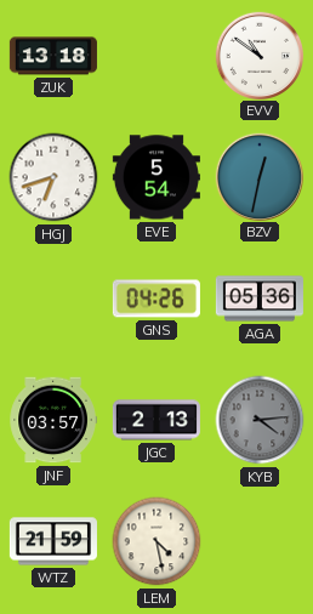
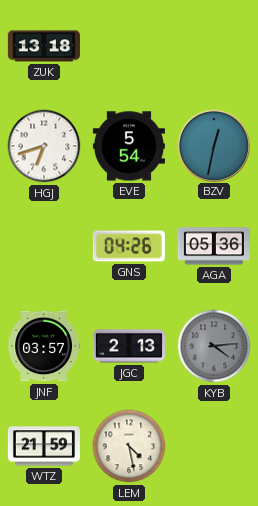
EVV: 10:51 -> none
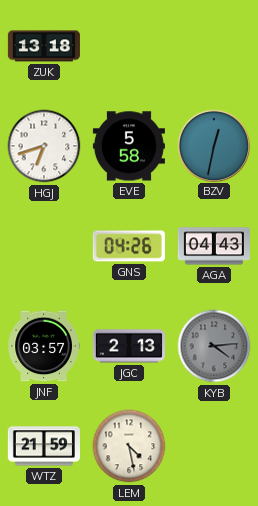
EVE: 5:54 -> 5:58
AGA: 05:36 -> 04:43
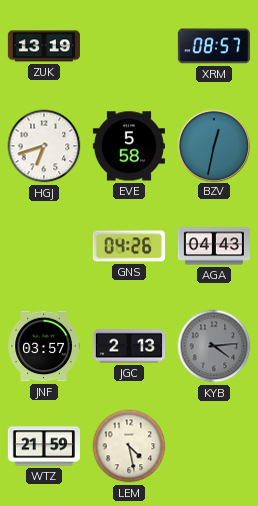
ZUK: 13:18 -> 13:19
XRM: none -> 08:57
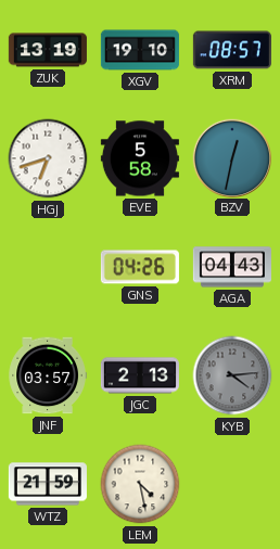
XGV: none -> 19:10
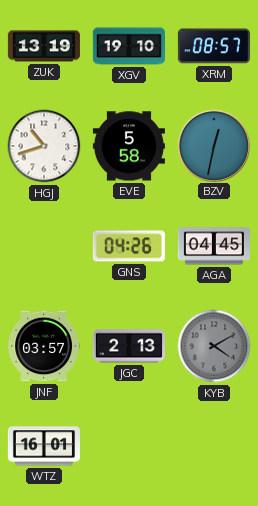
HGJ: 6:42 -> 10:42
AGA: 04:43 -> 04:45
KYB: 4:14 -> 4:10
WTZ: 21:59 -> 16:01
LEM: 4:28 -> none
